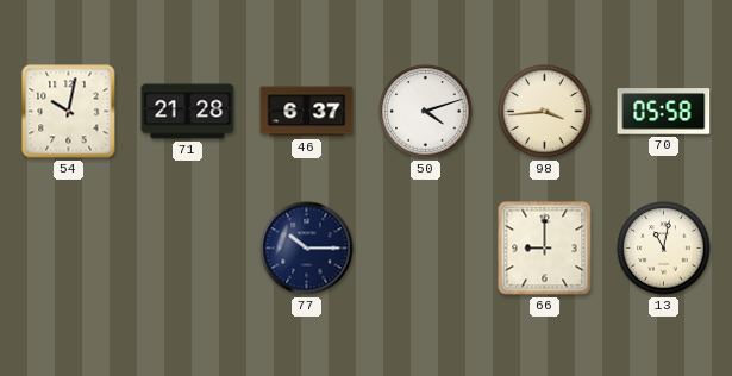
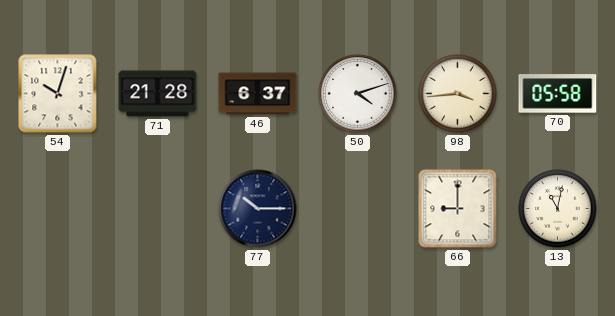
54: 10:02 -> 10:03
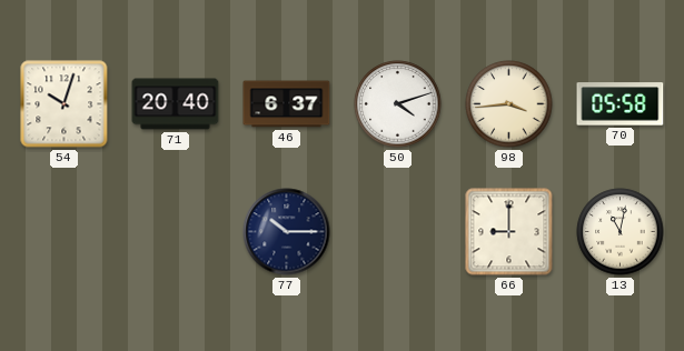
71: 21:28 -> 20:40
